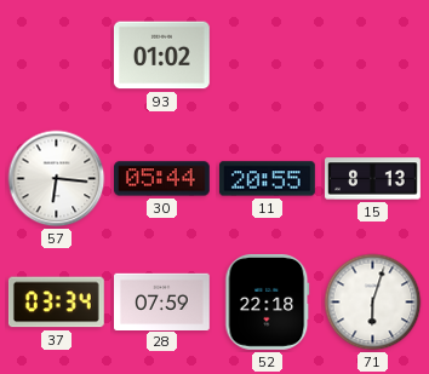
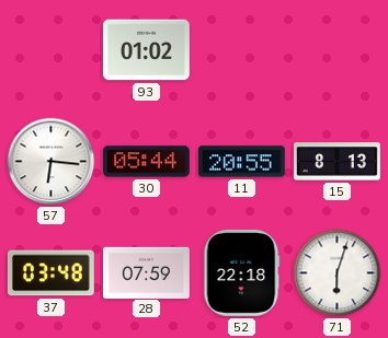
37: 03:34 -> 03:48
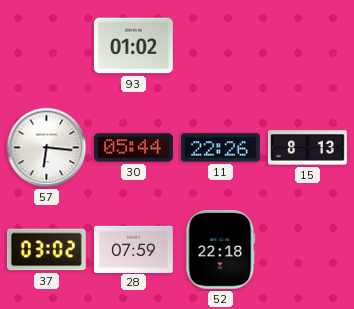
11: 20:55 -> 22:26
37: 03:48 -> 03:02
71: 6:03 -> none
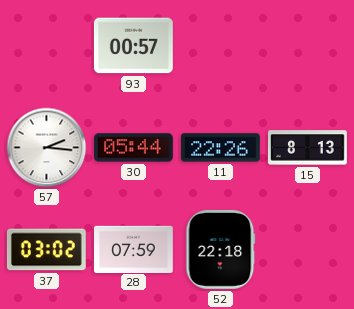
93: 01:02 -> 00:57
57: 6:16 -> 2:16
